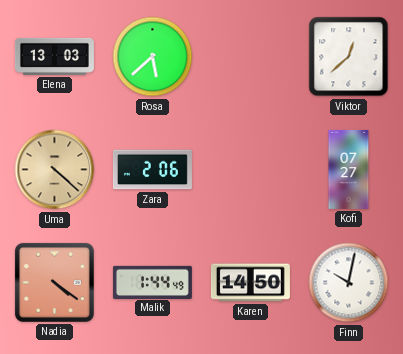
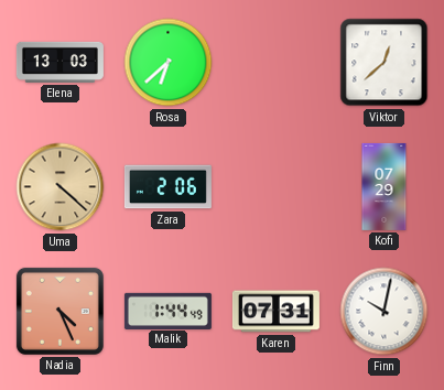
Rosa: 5:38 -> 6:38
Kofi: 07:27 -> 07:29
Nadia: 4:21 -> 4:26
Karen: 14:50 -> 07:31
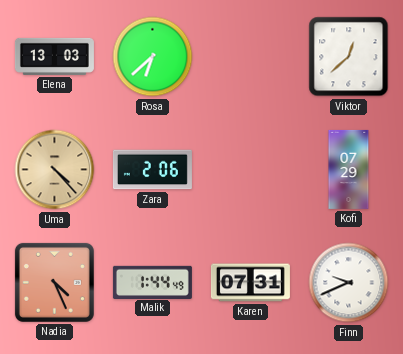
Uma: 4:22 -> 4:23
Finn: 10:02 -> 9:41
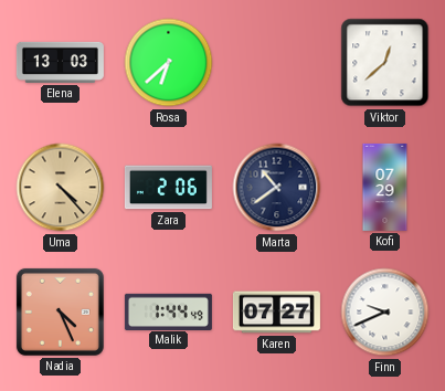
Marta: none -> 10:39
Karen: 07:31 -> 07:27
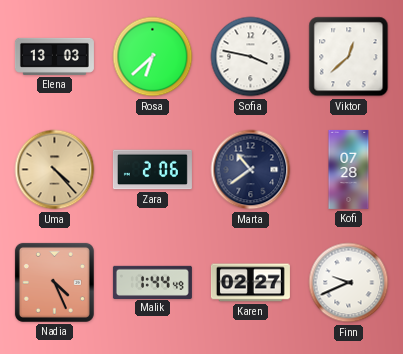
Sofia: none -> 3:47
Kofi: 07:29 -> 07:28
Karen: 07:27 -> 02:27
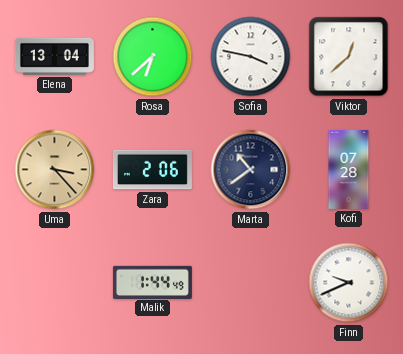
Elena: 13:03 -> 13:04
Uma: 4:23 -> 3:23
Nadia: 4:26 -> none
Karen: 02:27 -> none
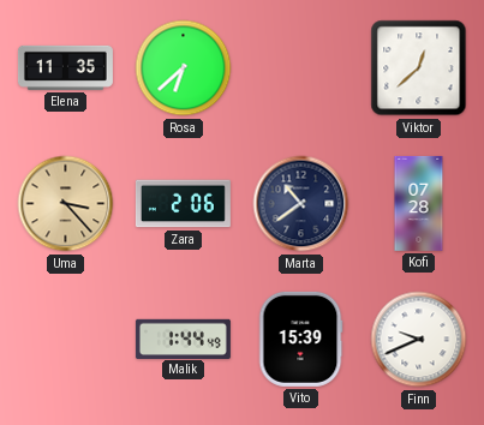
Elena: 13:04 -> 11:35
Sofia: 3:47 -> none
Vito: none -> 15:39
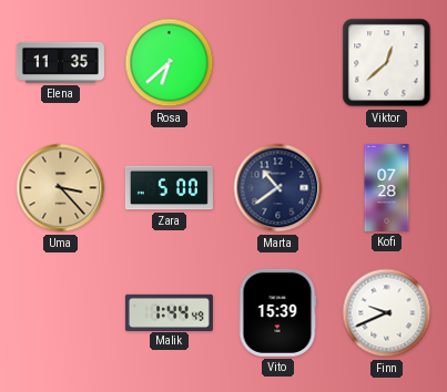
Zara: 2:06 -> 5:00
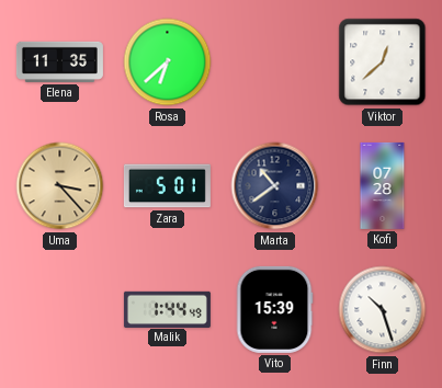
Zara: 5:00 -> 5:01
Finn: 9:41 -> 10:27
